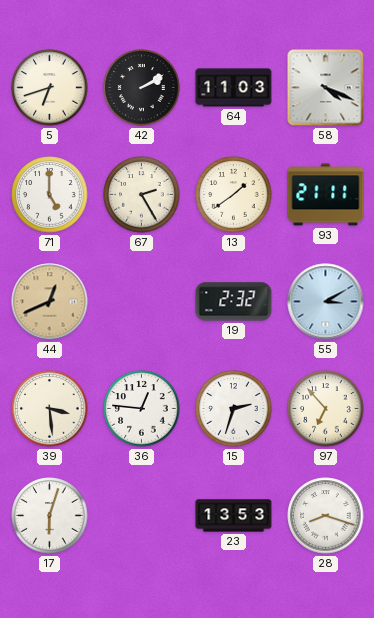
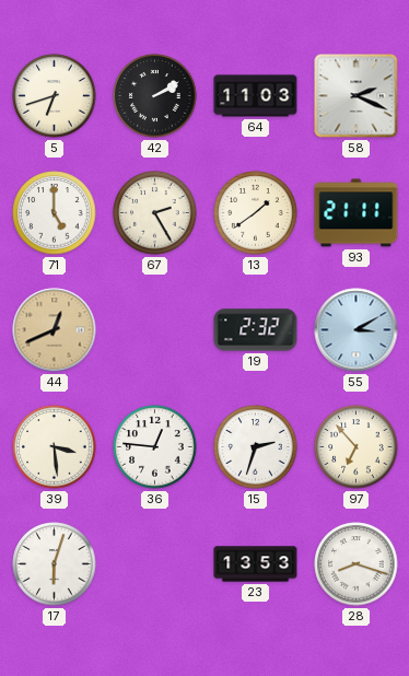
58: 4:19 -> 2:19
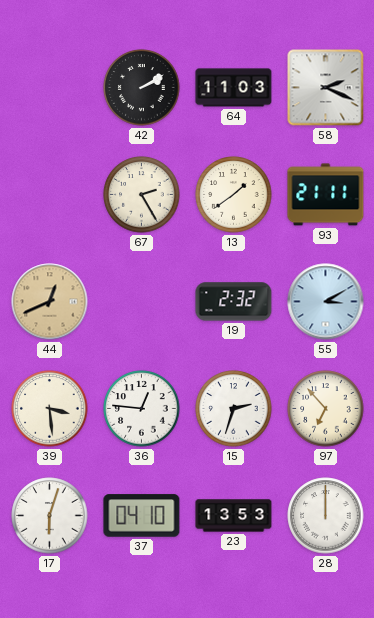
5: 6:42 -> none
71: 5:00 -> none
37: none -> 04:10
28: 8:18 -> 12:00
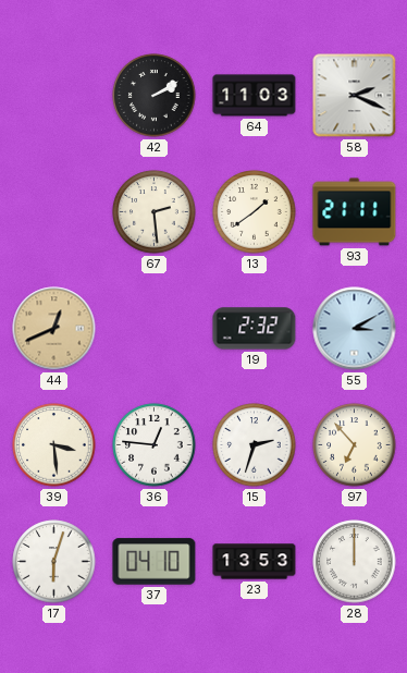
67: 2:25 -> 2:29
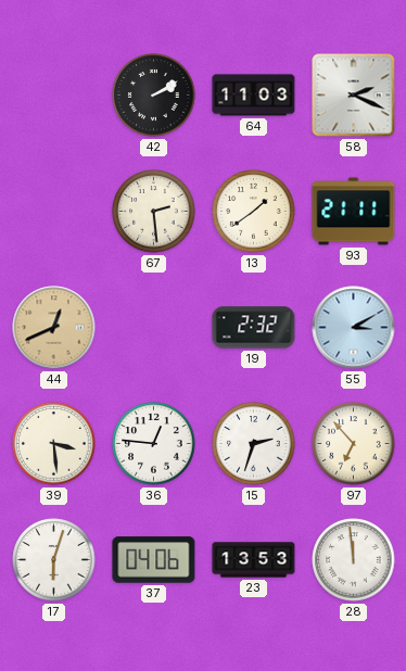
37: 04:10 -> 04:06
28: 12:00 -> 11:59
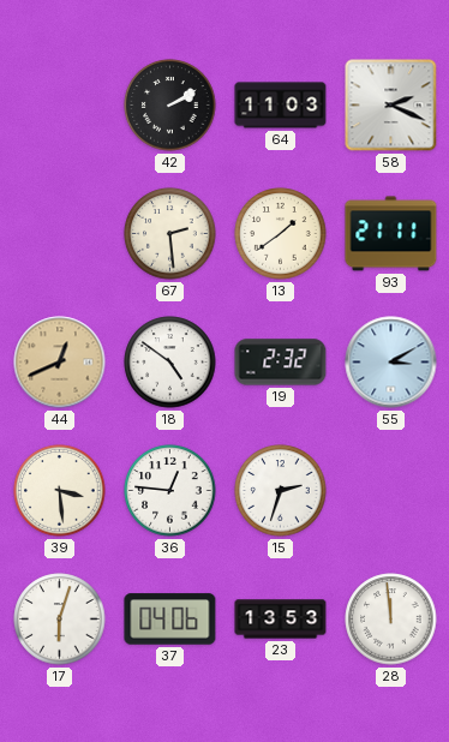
18: none -> 4:51
97: 6:53 -> none
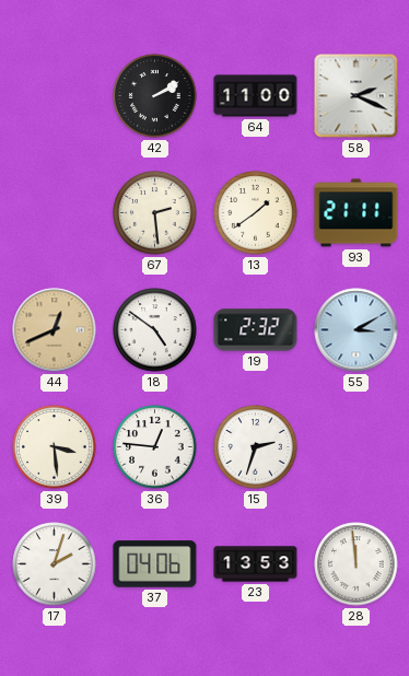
64: 11:03 -> 11:00
17: 6:03 -> 2:03
